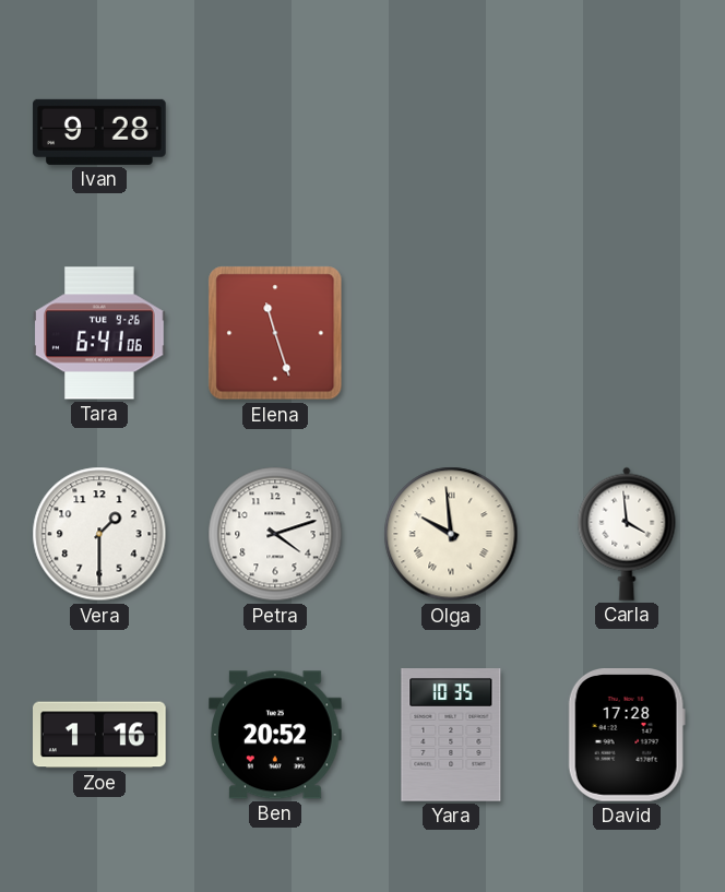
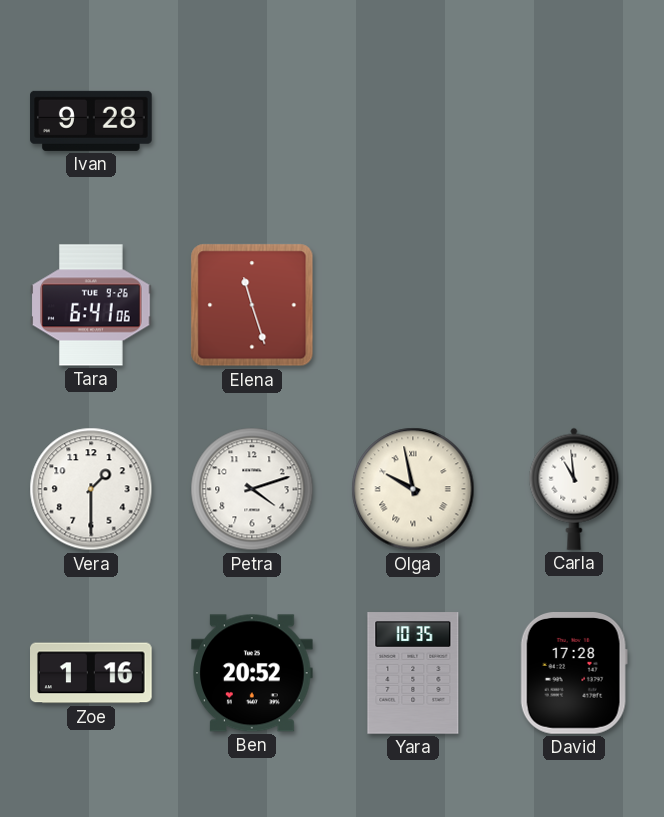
Olga: 9:59 -> 9:58
Carla: 3:59 -> 10:59
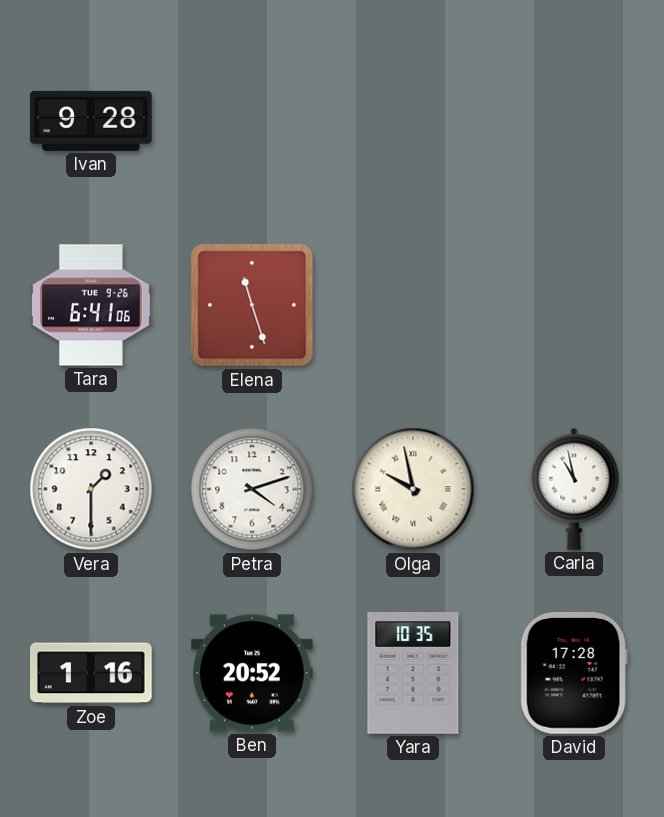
Carla: 10:59 -> 10:58
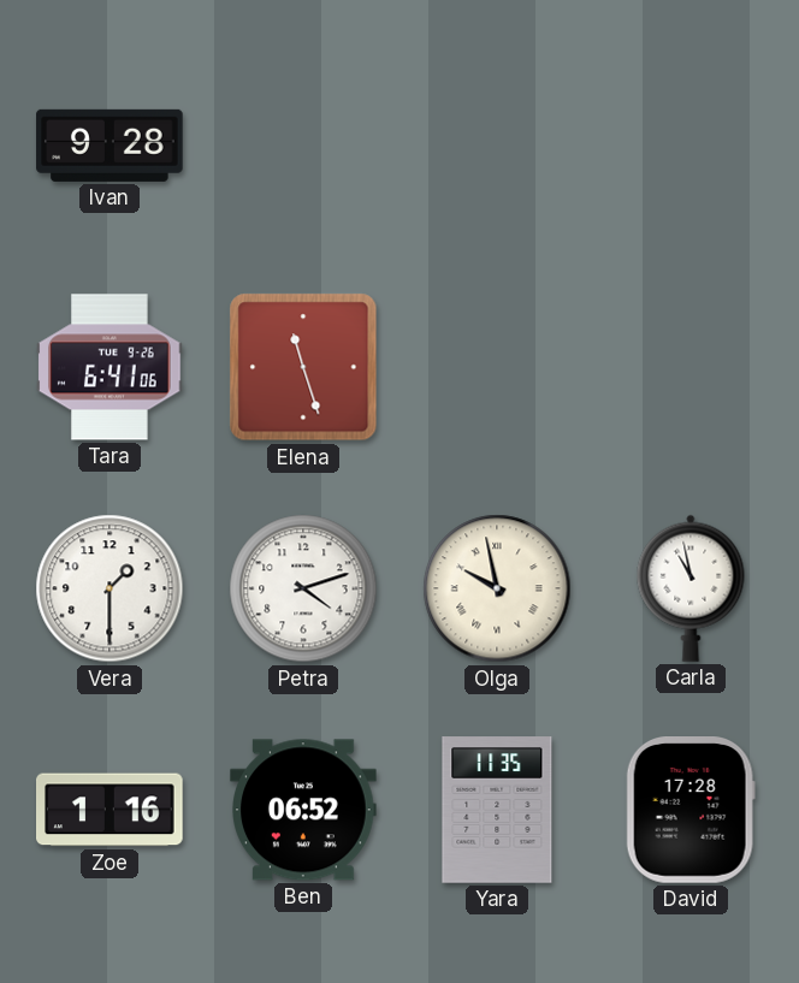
Ben: 20:52 -> 06:52
Yara: 10:35 -> 11:35
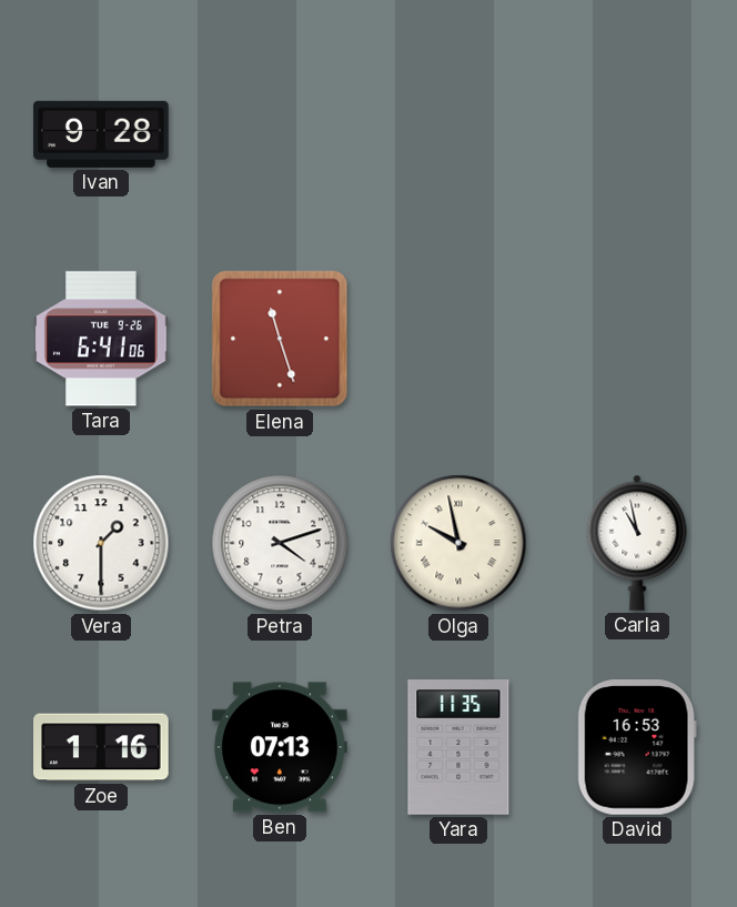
Ben: 06:52 -> 07:13
David: 17:28 -> 16:53
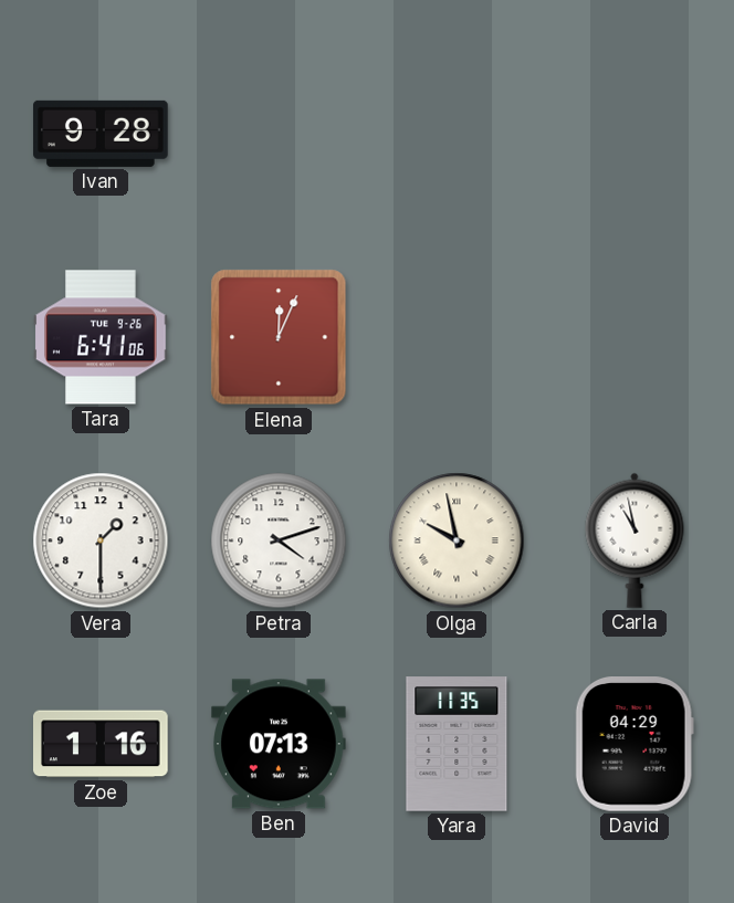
Elena: 11:27 -> 12:04
David: 16:53 -> 04:29
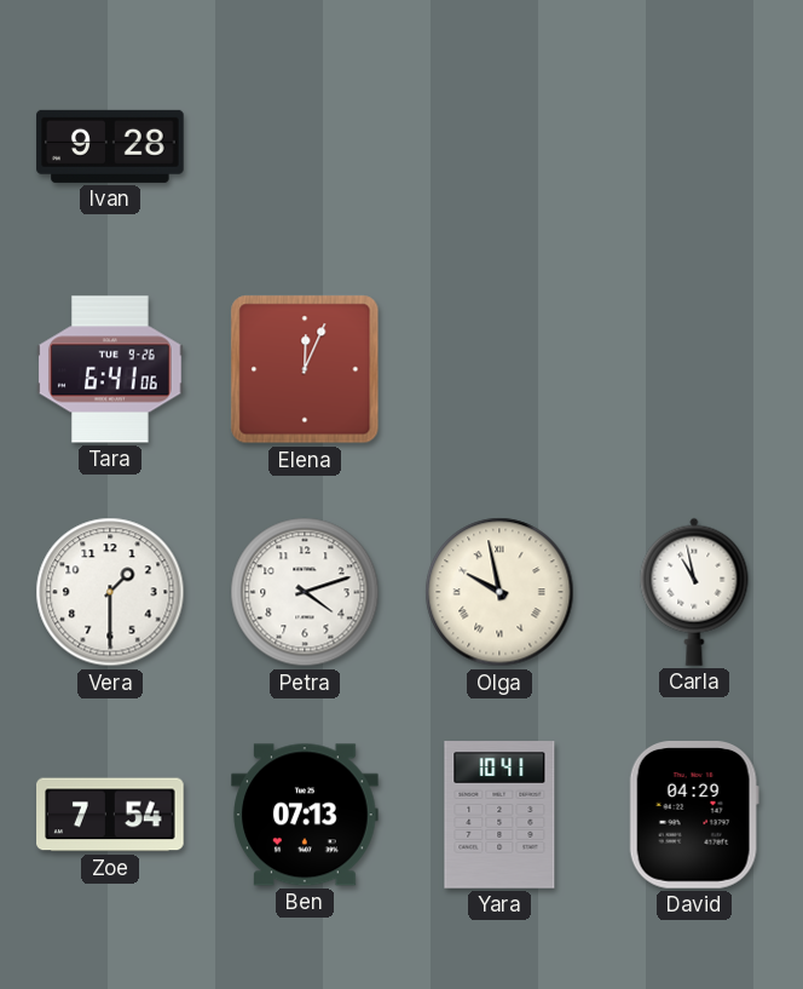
Zoe: 1:16 -> 7:54
Yara: 11:35 -> 10:41
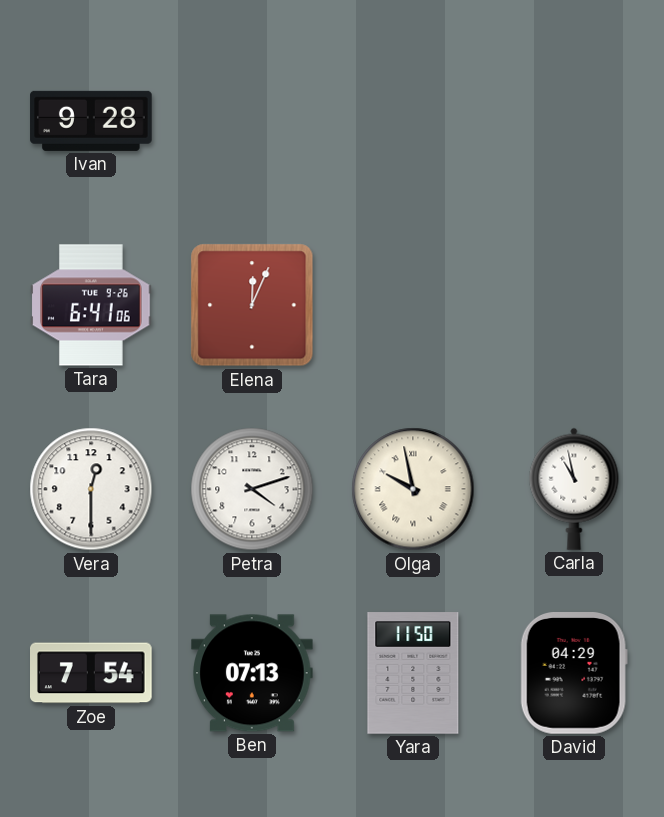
Vera: 1:30 -> 12:30
Yara: 10:41 -> 11:50
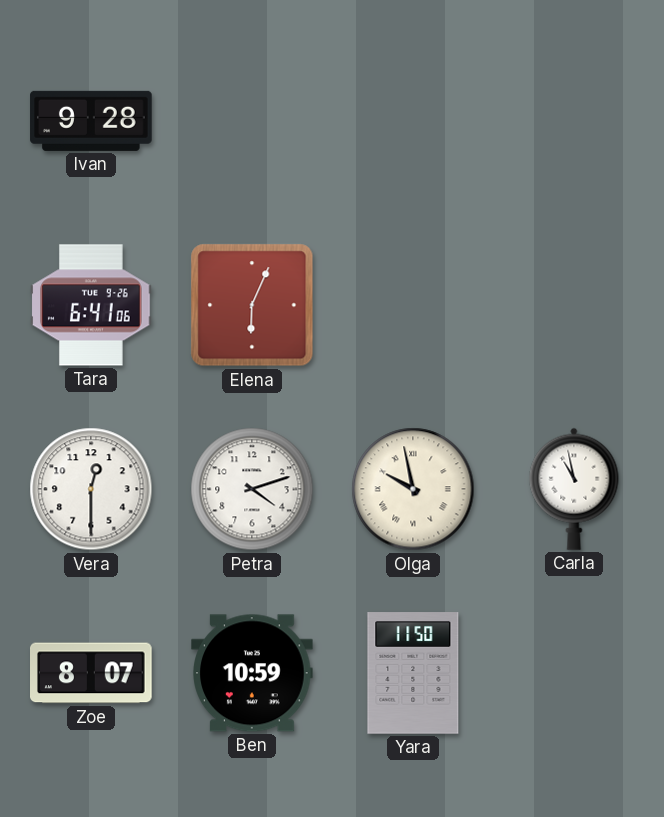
Elena: 12:04 -> 6:04
Zoe: 7:54 -> 8:07
Ben: 07:13 -> 10:59
David: 04:29 -> none
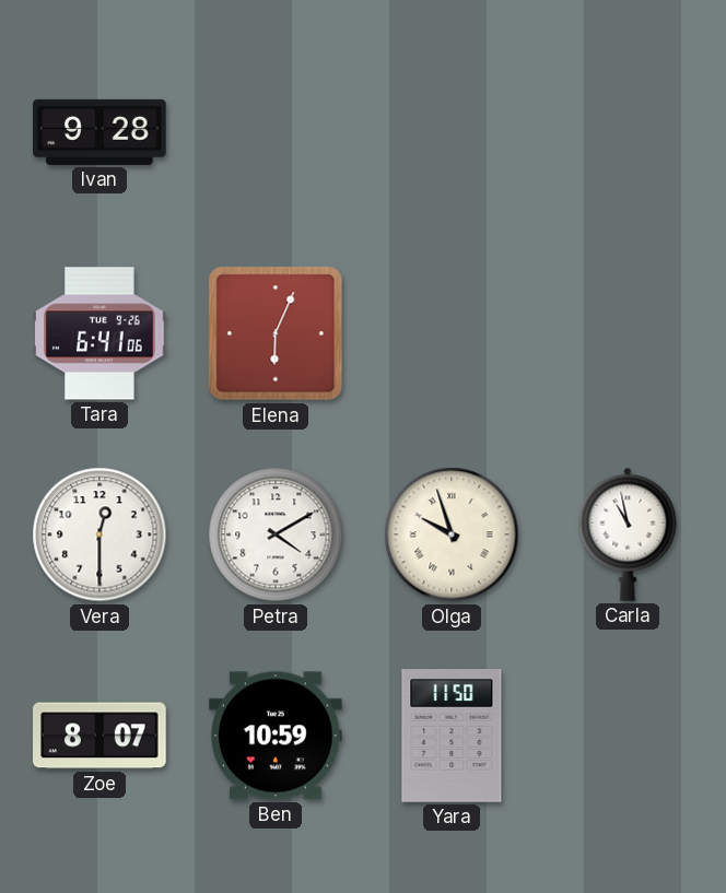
Petra: 4:12 -> 4:10
Olga: 9:58 -> 9:57
